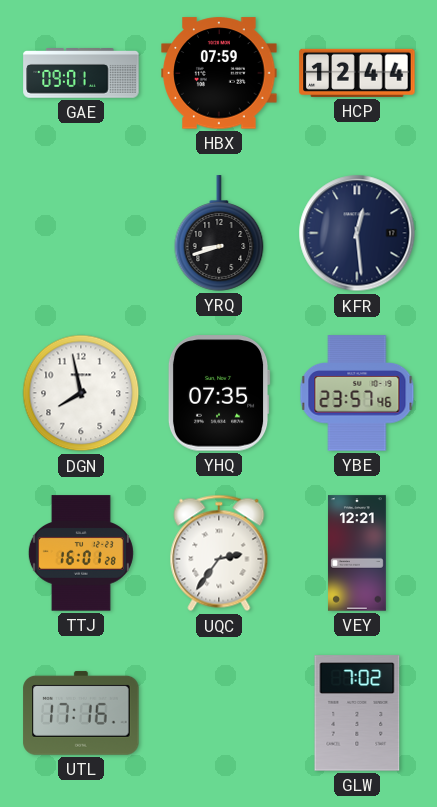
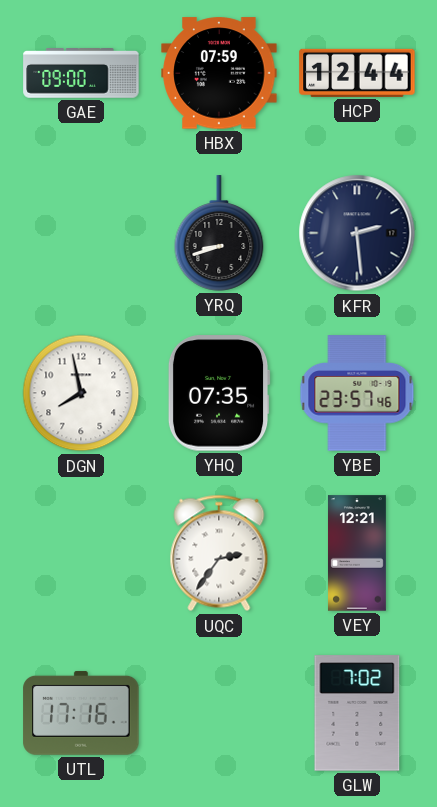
GAE: 09:01 -> 09:00
KFR: 12:29 -> 2:29
TTJ: 16:01 -> none
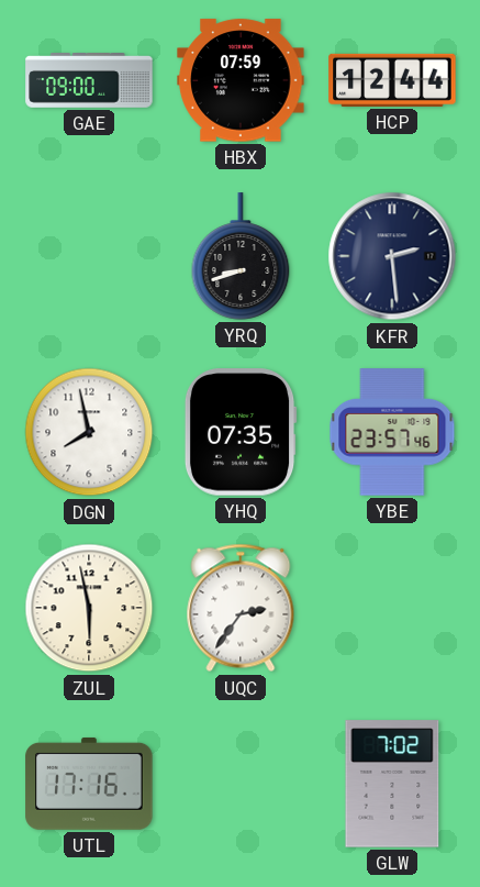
ZUL: none -> 5:58
VEY: 12:21 -> none
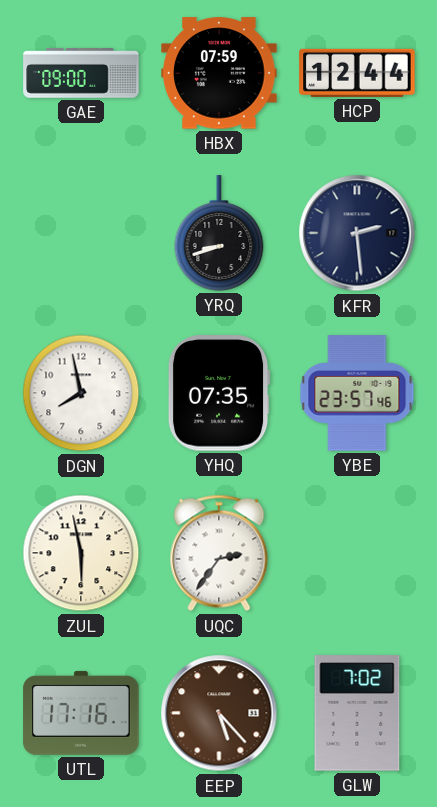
EEP: none -> 5:23
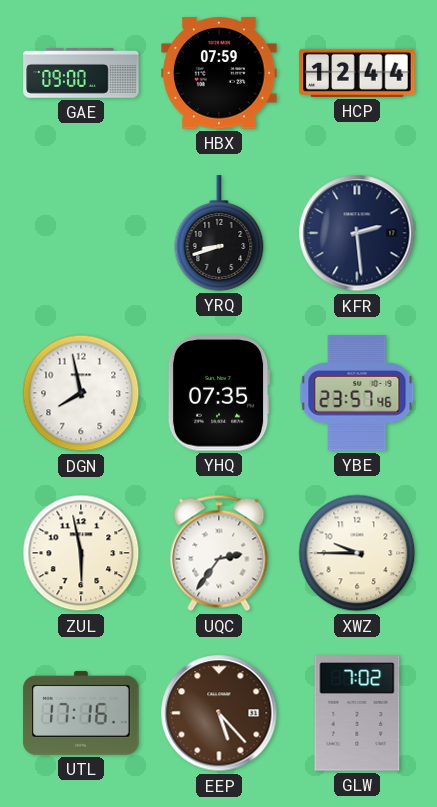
XWZ: none -> 9:45
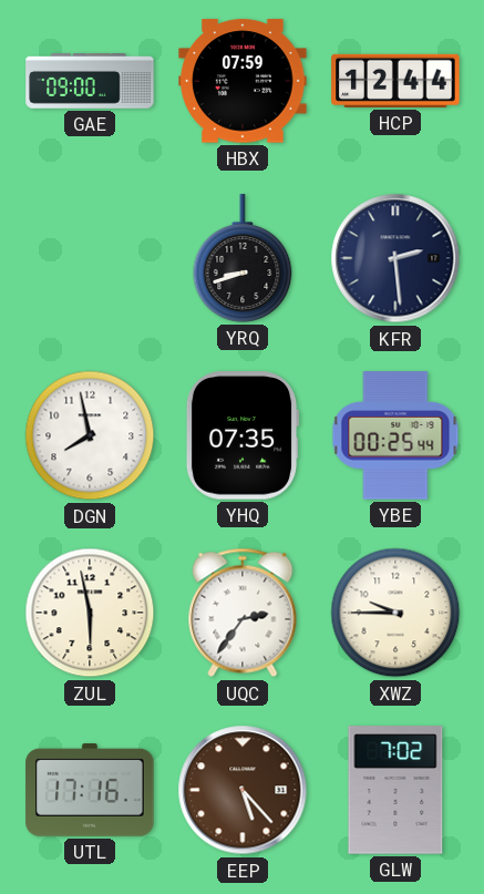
YBE: 23:57 -> 00:25
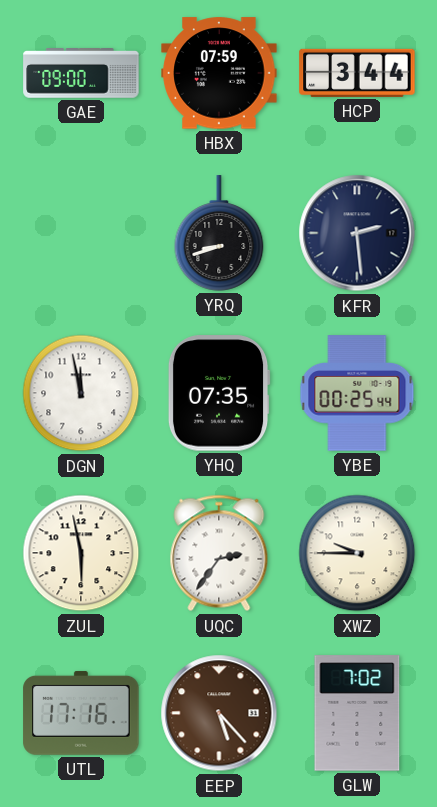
HCP: 12:44 -> 3:44
DGN: 7:58 -> 11:58
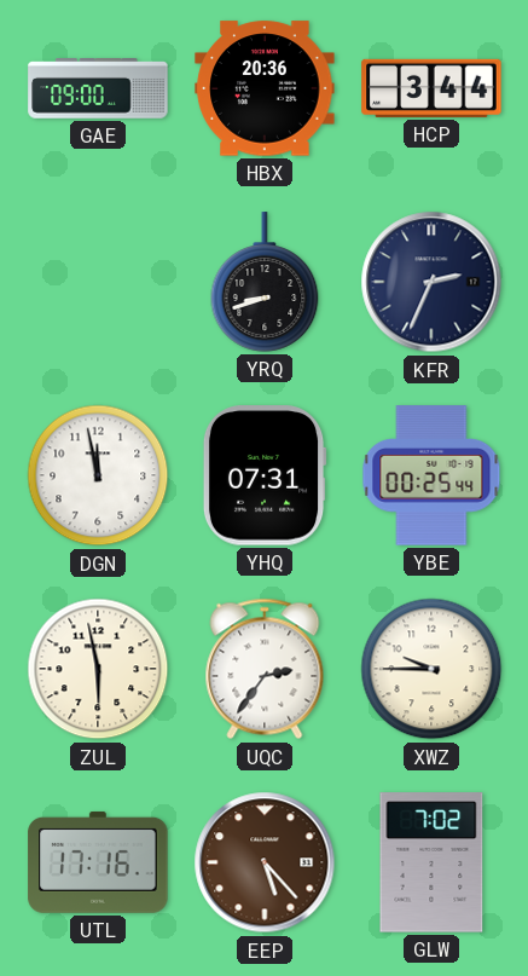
HBX: 07:59 -> 20:36
KFR: 2:29 -> 2:34
YHQ: 07:35 -> 07:31
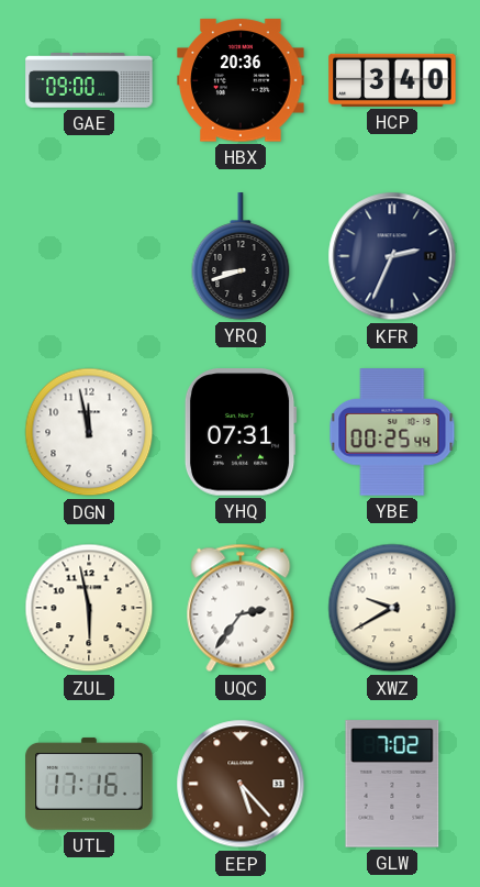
HCP: 3:44 -> 3:40
XWZ: 9:45 -> 9:40
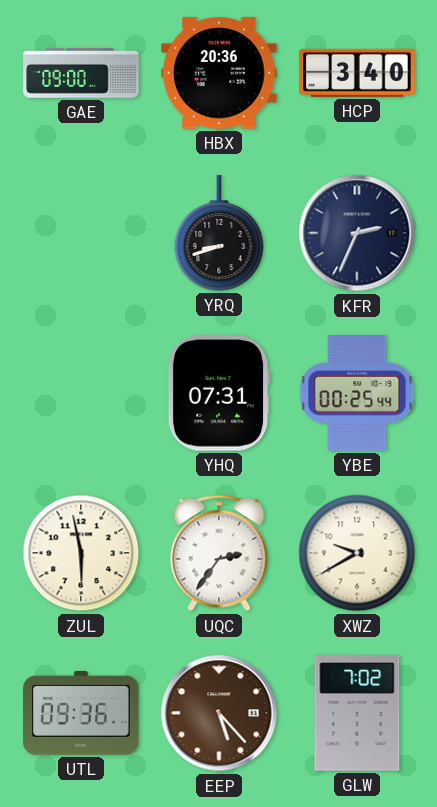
DGN: 11:58 -> none
UTL: 17:16 -> 09:36
